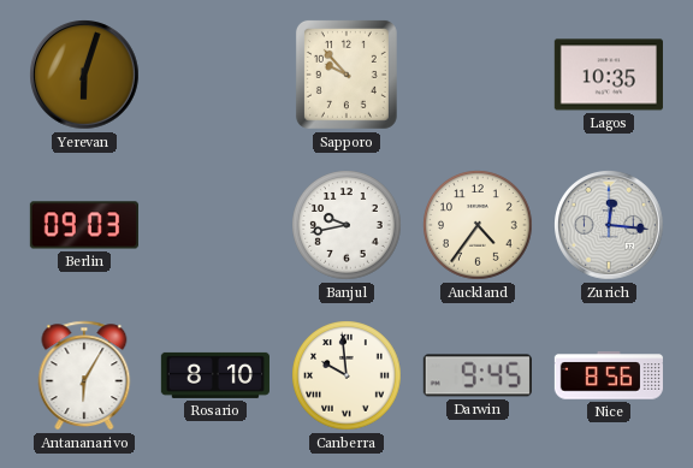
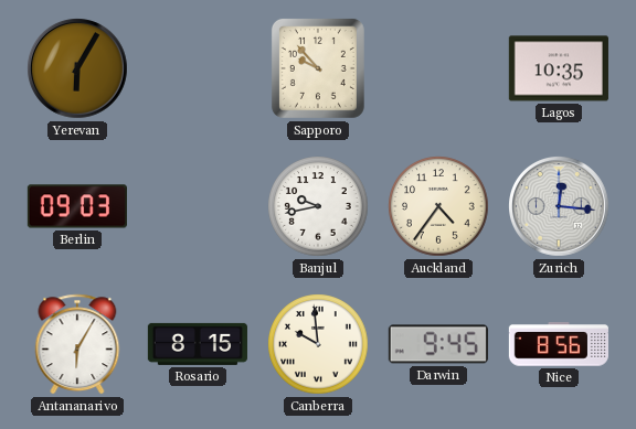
Yerevan: 6:03 -> 6:05
Rosario: 8:10 -> 8:15
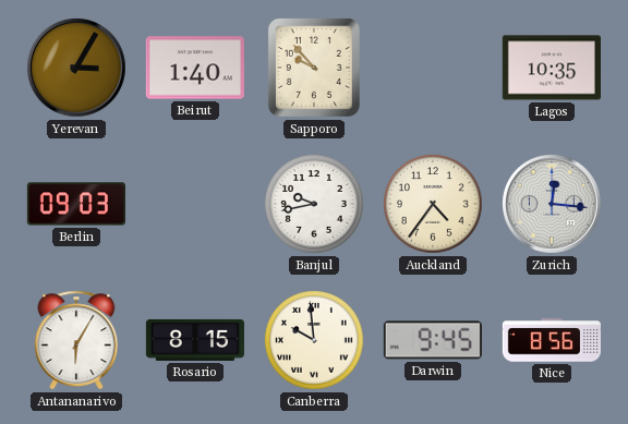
Yerevan: 6:05 -> 3:05
Beirut: none -> 1:40
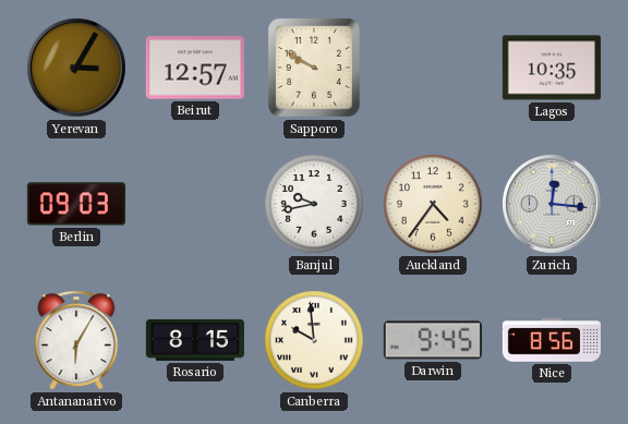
Beirut: 1:40 -> 12:57
Sapporo: 9:53 -> 9:50
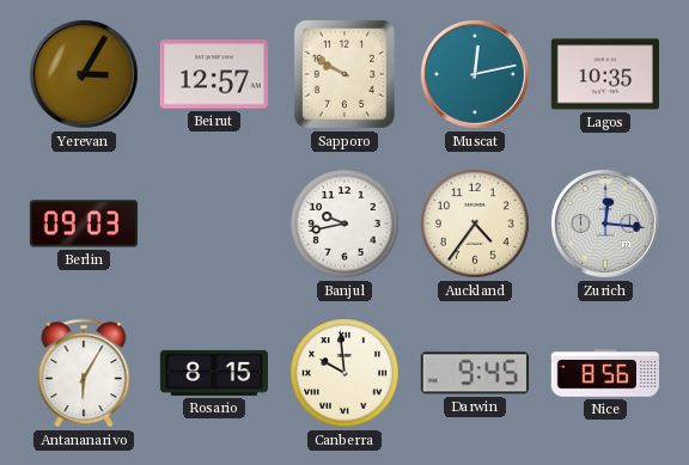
Muscat: none -> 12:13
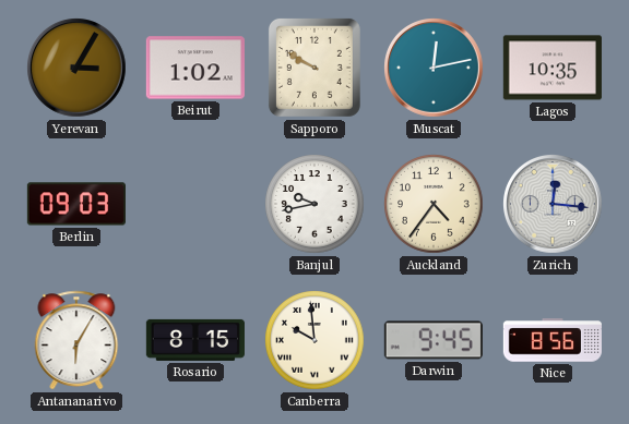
Beirut: 12:57 -> 1:02
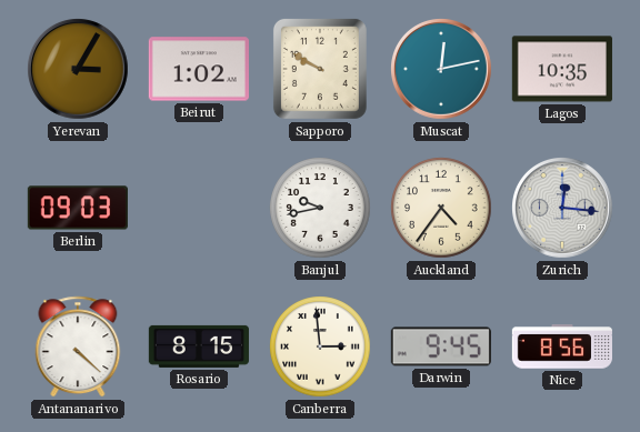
Antananarivo: 6:05 -> 4:22
Canberra: 9:59 -> 2:59
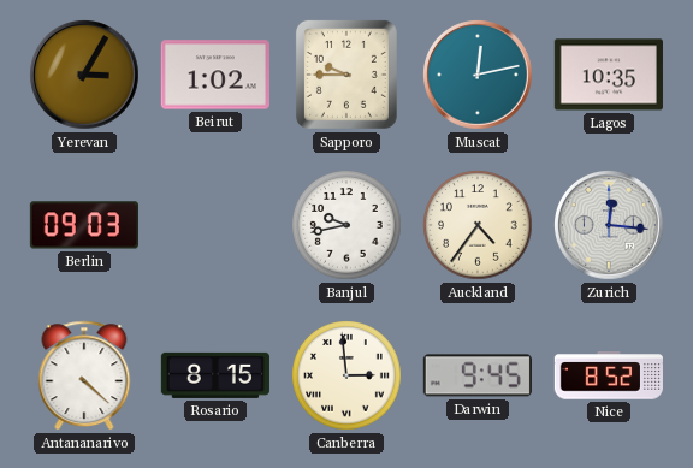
Sapporo: 9:50 -> 9:45
Nice: 8:56 -> 8:52
